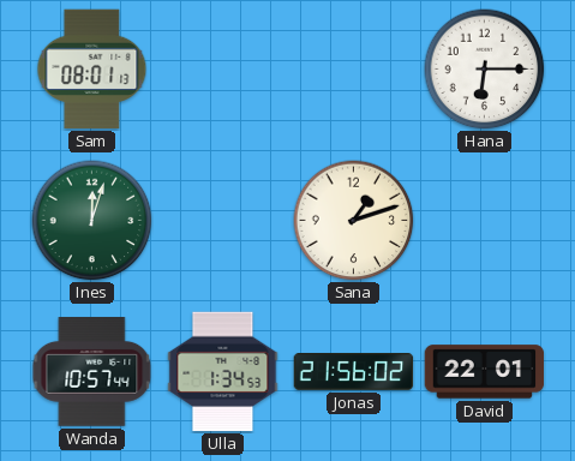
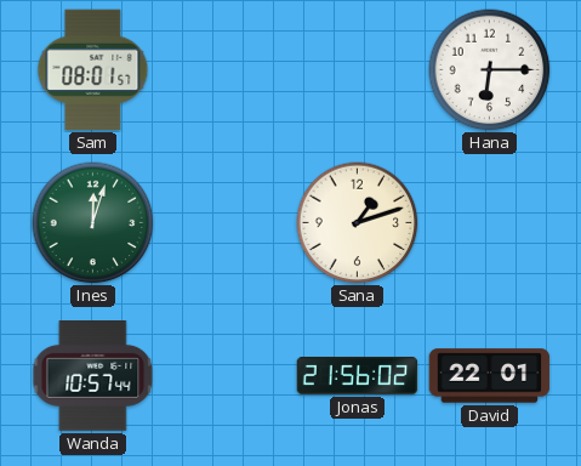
Sam: 08:01:13 -> 08:01:57
Ulla: 1:34 -> none
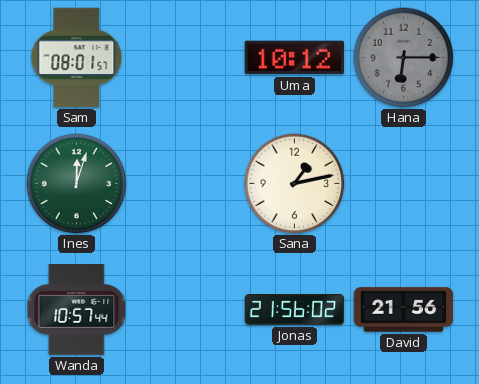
Uma: none -> 10:12
Hana dial: white -> grey
Sana: 1:12 -> 1:13
David: 22:01 -> 21:56
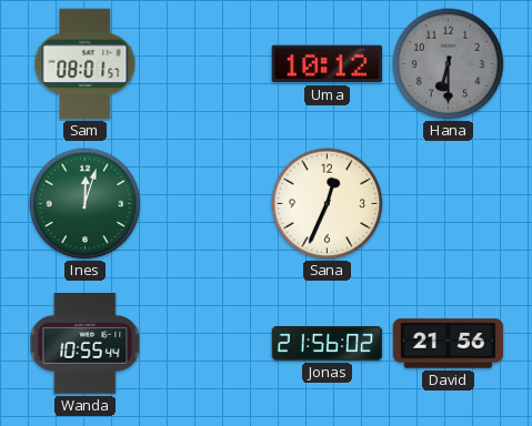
Hana: 6:15 -> 6:30
Sana: 1:13 -> 12:34
Wanda: 10:57 -> 10:55
